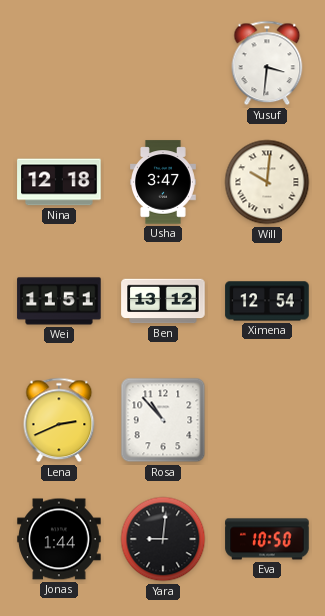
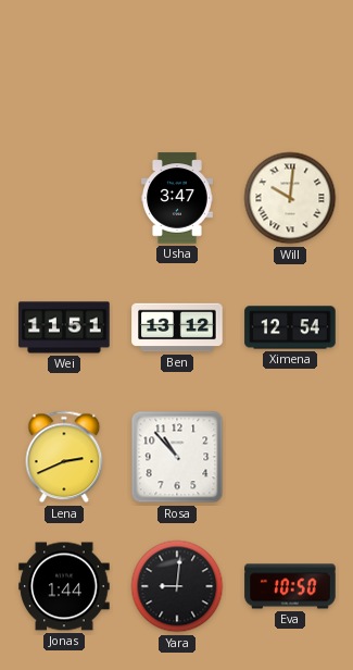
Yusuf: 3:31 -> none
Nina: 12:18 -> none
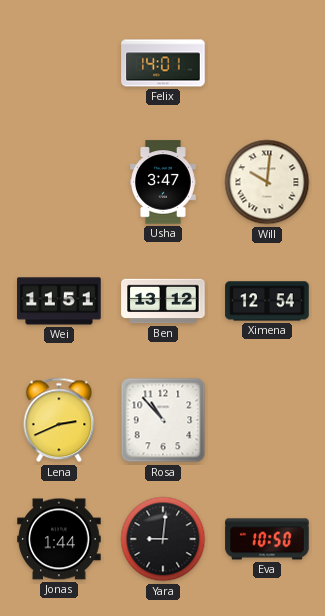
Felix: none -> 14:01
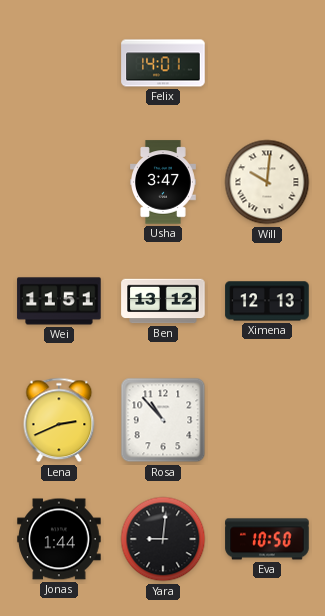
Ximena: 12:54 -> 12:13
